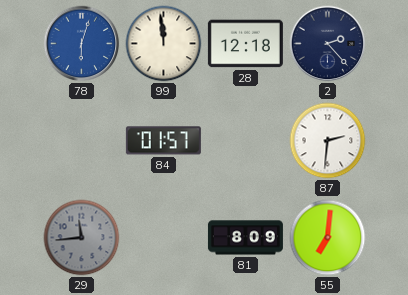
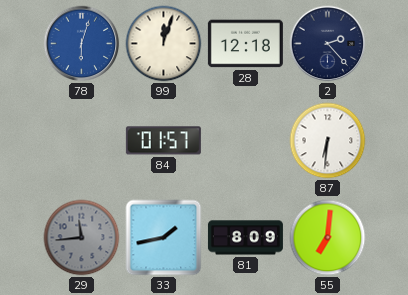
99: 11:59 -> 12:03
87: 2:31 -> 6:31
33: none -> 1:43
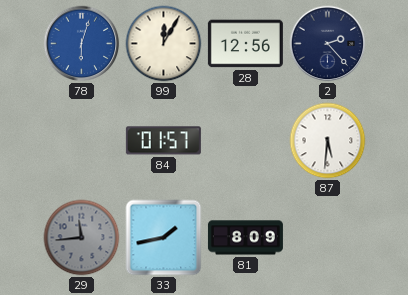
99: 12:03 -> 12:05
28: 12:18 -> 12:56
87: 6:31 -> 5:31
55: 7:01 -> none
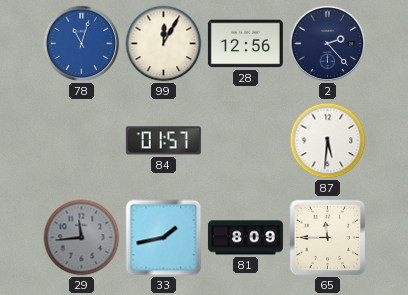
78: 6:03 -> 11:03
65: none -> 11:45
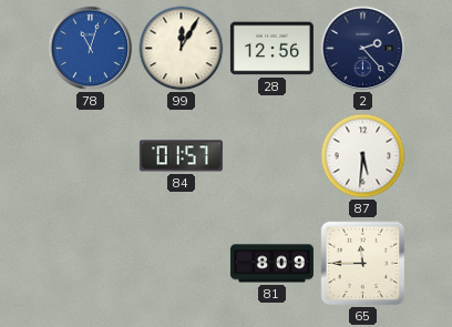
29: 11:44 -> none
33: 1:43 -> none
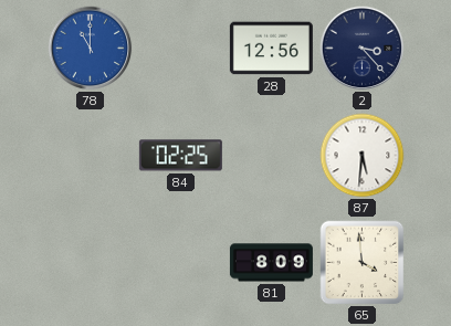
78: 11:03 -> 11:00
99: 12:05 -> none
2: 2:23 -> 3:23
84: 01:57 -> 02:25
65: 11:45 -> 3:59
